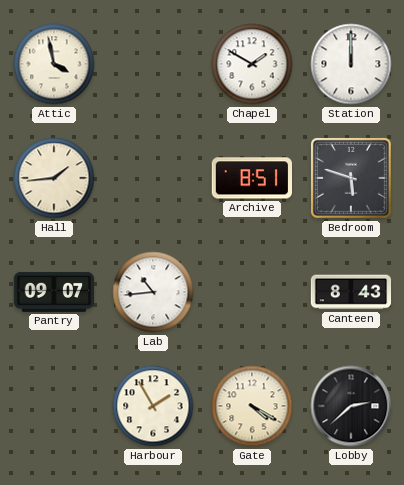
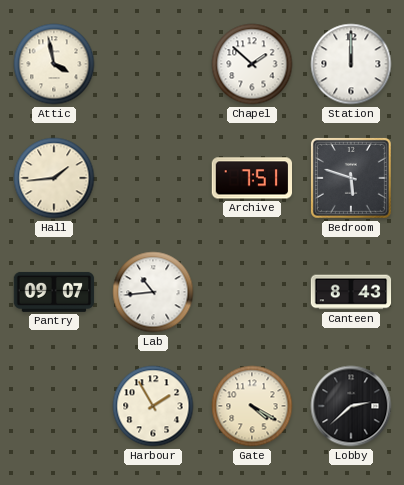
Chapel: 1:50 -> 1:52
Archive: 8:51 -> 7:51
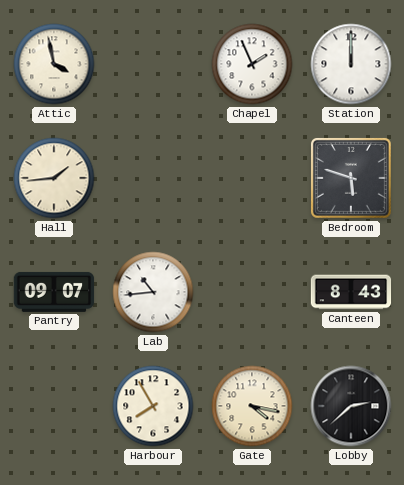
Chapel: 1:52 -> 1:56
Archive: 7:51 -> none
Harbour: 1:55 -> 7:55
Gate: 4:20 -> 4:17
